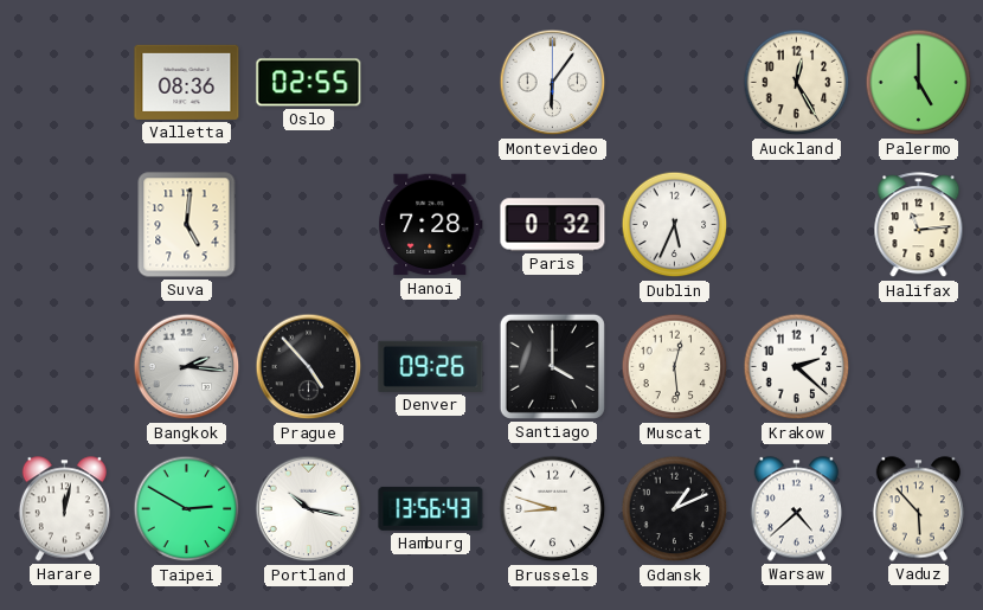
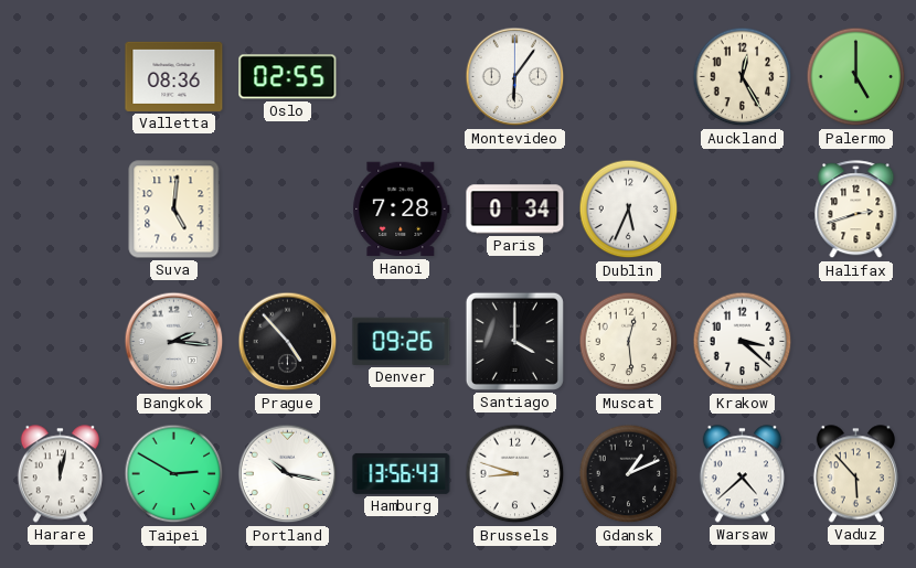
Paris: 0:32 -> 0:34
Halifax: 11:14 -> 2:42
Krakow: 2:22 -> 3:22
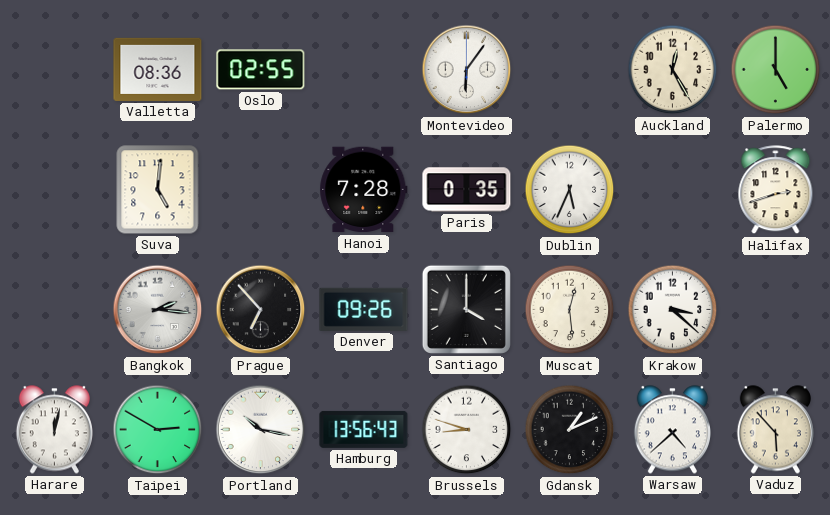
Paris: 0:34 -> 0:35
Prague: 4:53 -> 6:53
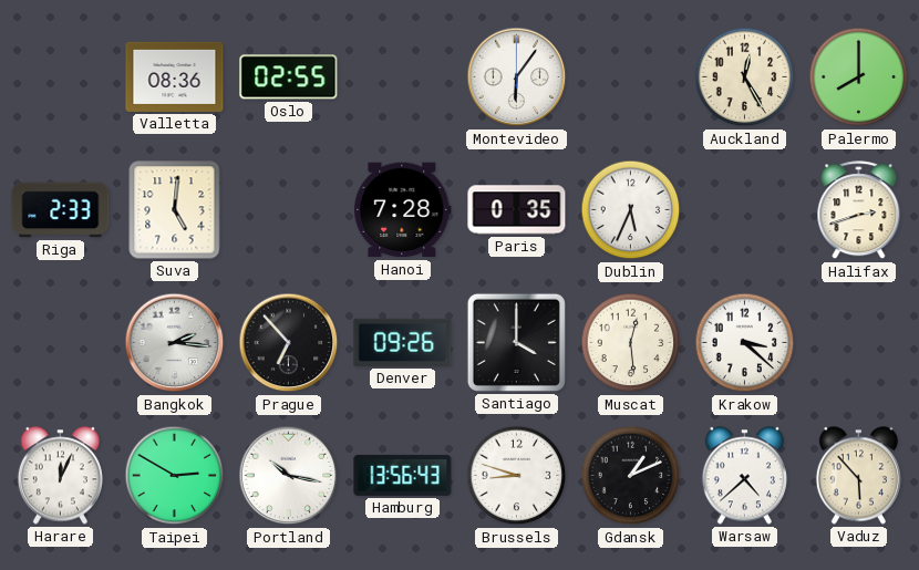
Palermo: 5:00 -> 8:00
Riga: none -> 2:33
Harare: 12:02 -> 12:04
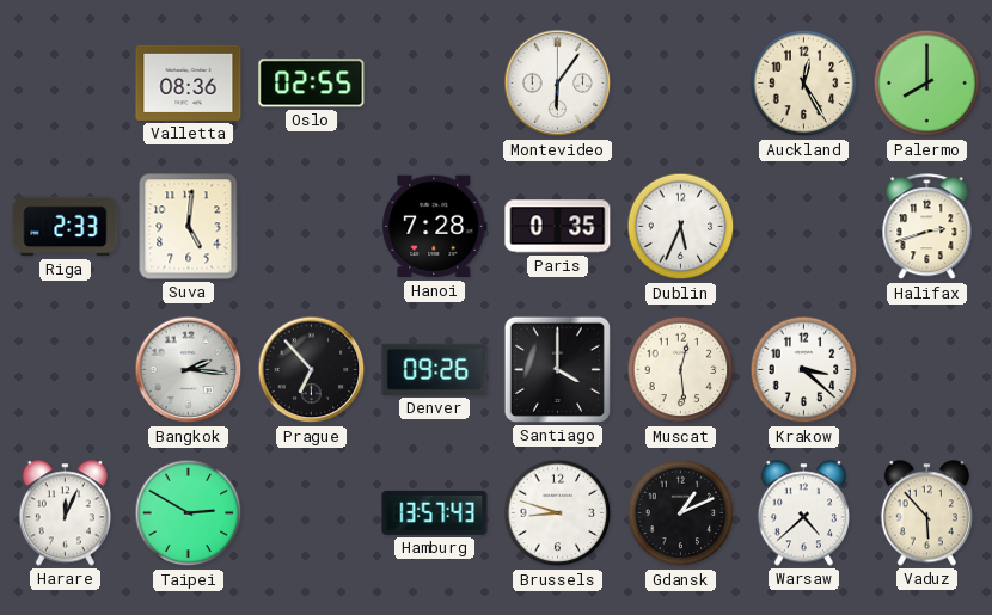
Portland: 10:17 -> none
Hamburg: 13:56 -> 13:57
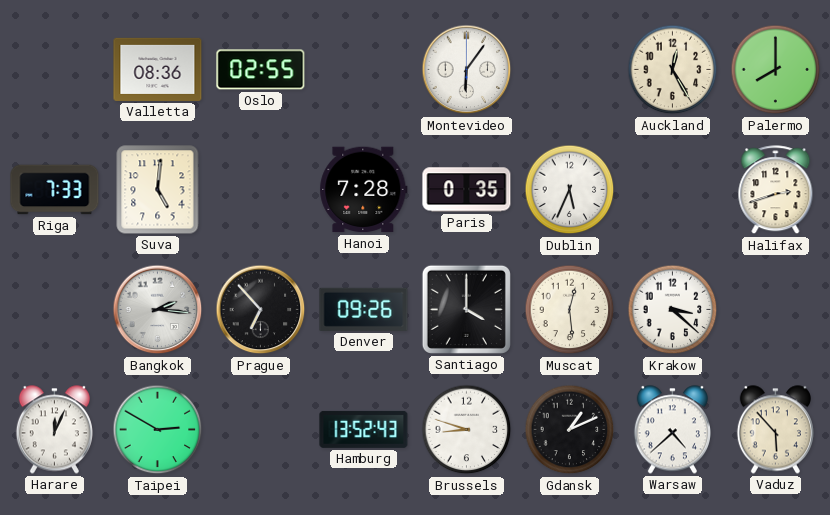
Riga: 2:33 -> 7:33
Hamburg: 13:57 -> 13:52
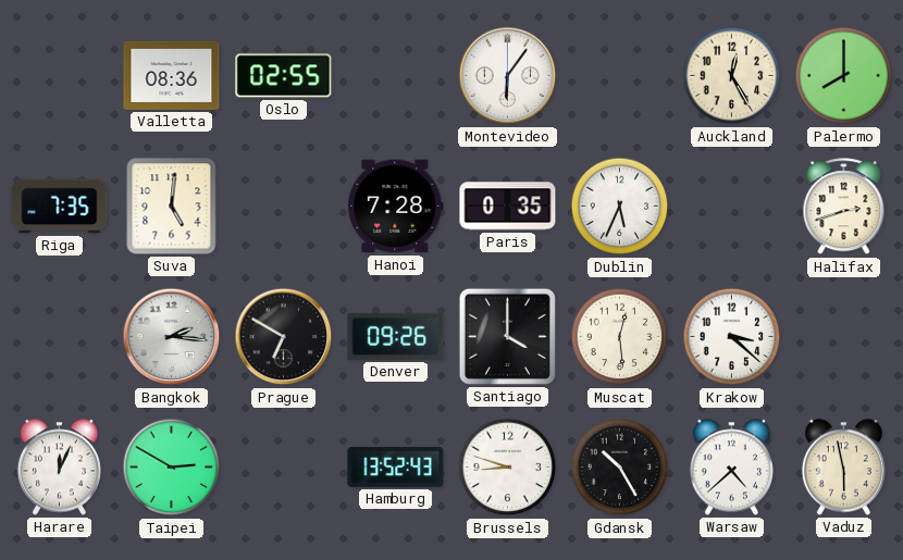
Riga: 7:33 -> 7:35
Prague: 6:53 -> 6:50
Gdansk: 1:11 -> 10:25
Vaduz: 5:53 -> 5:58
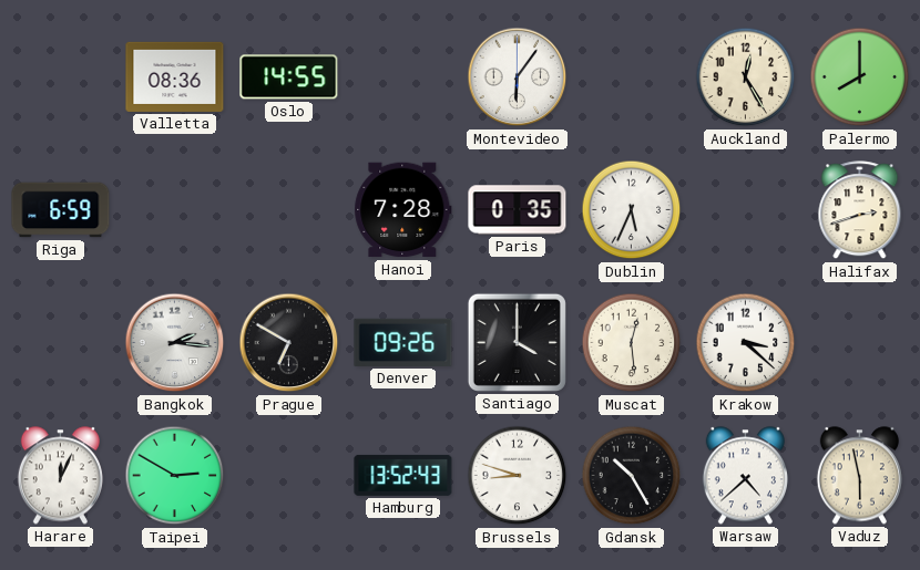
Oslo: 02:55 -> 14:55
Riga: 7:35 -> 6:59
Suva: 5:01 -> none
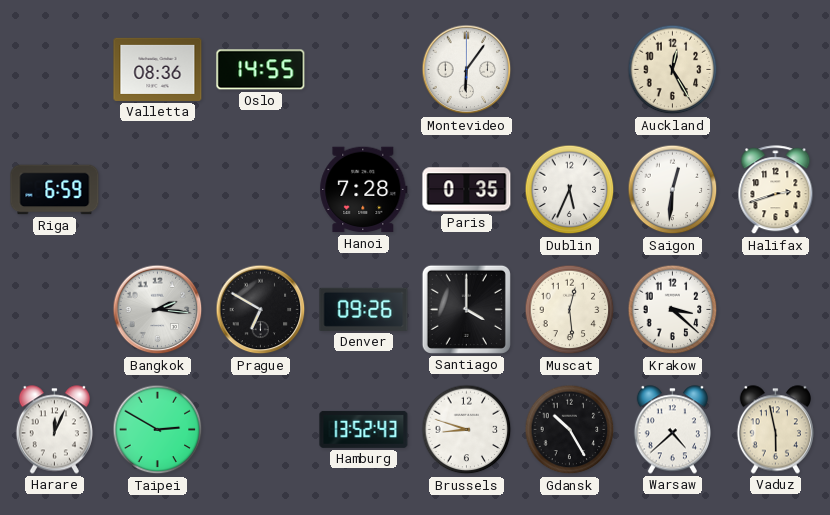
Palermo: 8:00 -> none
Saigon: none -> 12:31
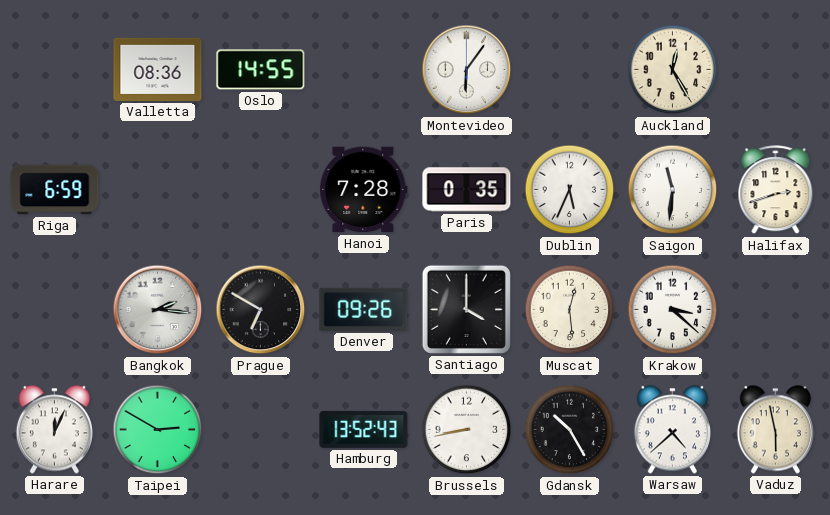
Saigon: 12:31 -> 11:31
Brussels: 8:48 -> 8:43
